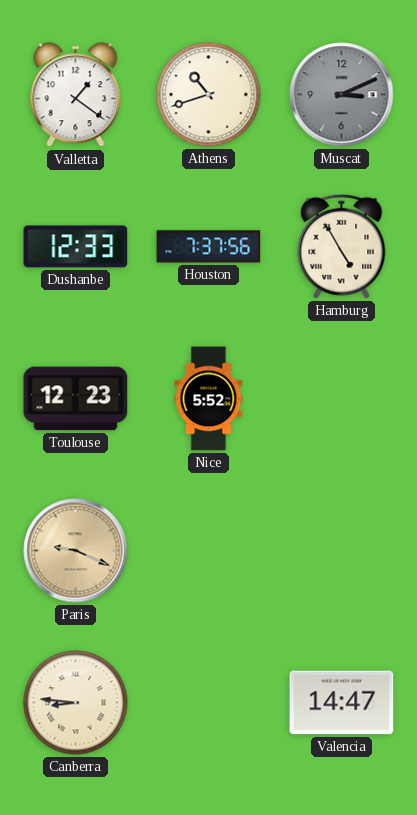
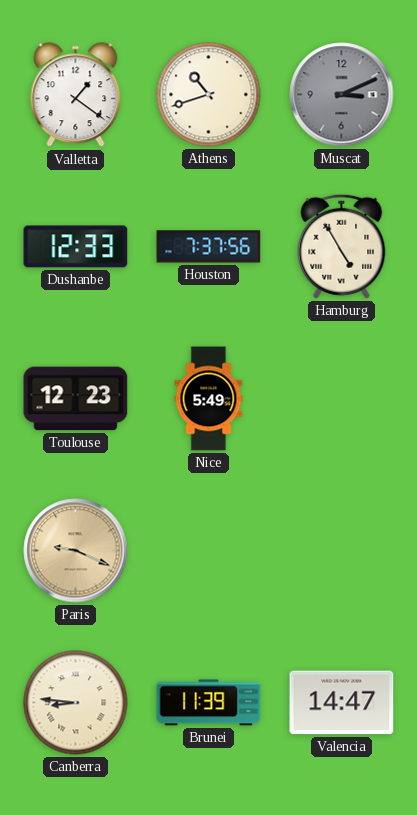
Nice: 5:52 -> 5:49
Brunei: none -> 11:39
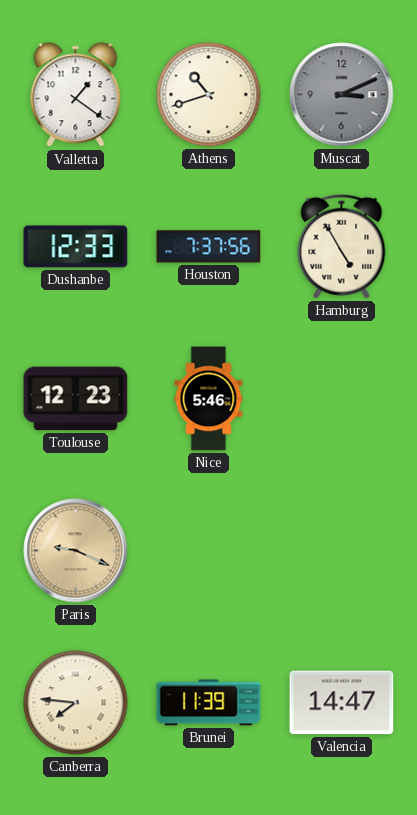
Nice: 5:49 -> 5:46
Canberra: 8:46 -> 7:46
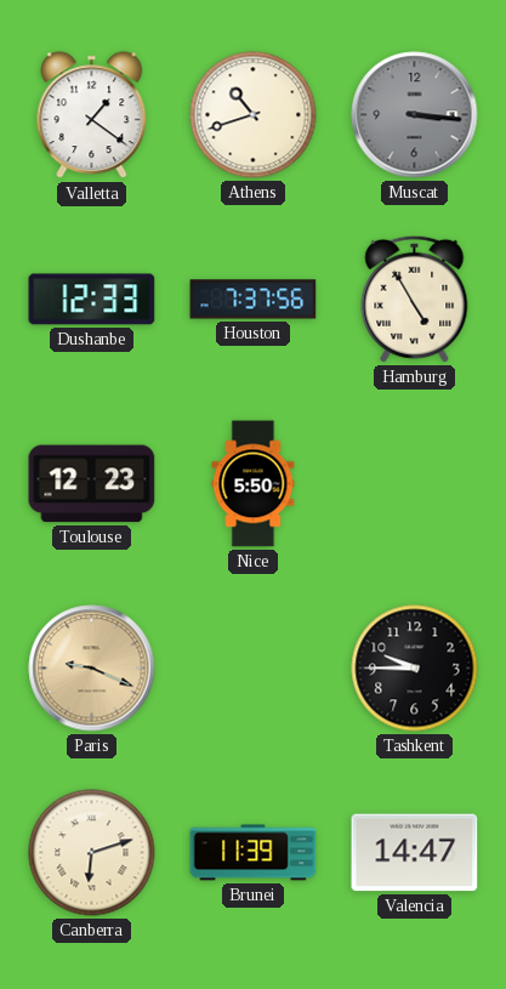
Muscat: 3:11 -> 3:16
Nice: 5:46 -> 5:50
Tashkent: none -> 9:45
Canberra: 7:46 -> 6:12
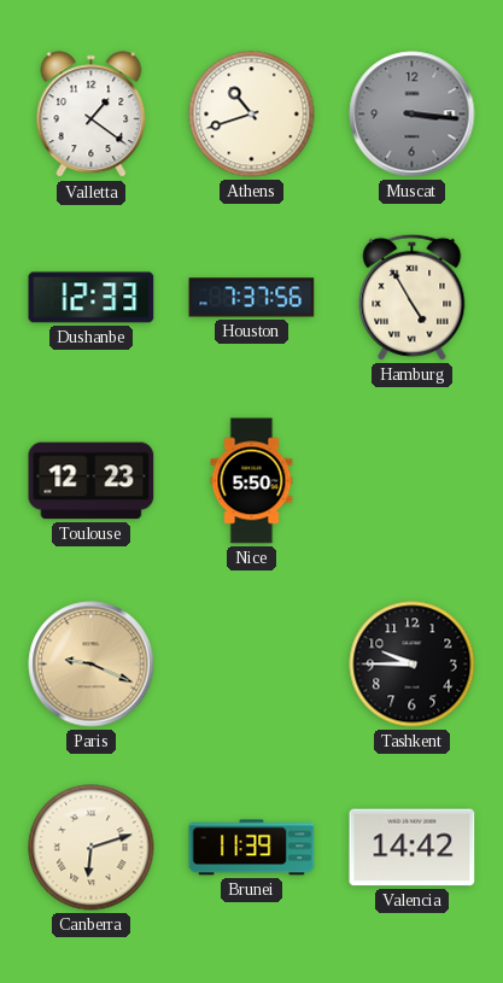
Valencia: 14:47 -> 14:42
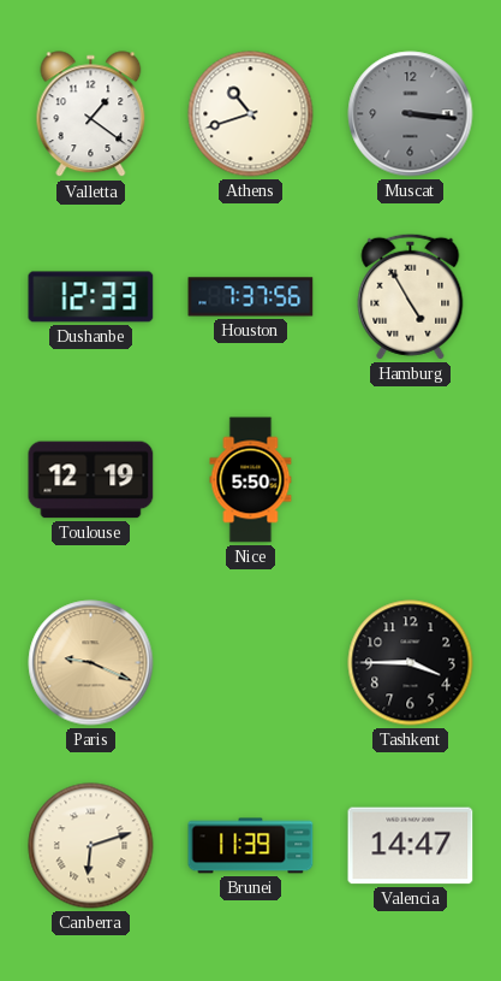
Toulouse: 12:23 -> 12:19
Tashkent: 9:45 -> 3:45
Valencia: 14:42 -> 14:47
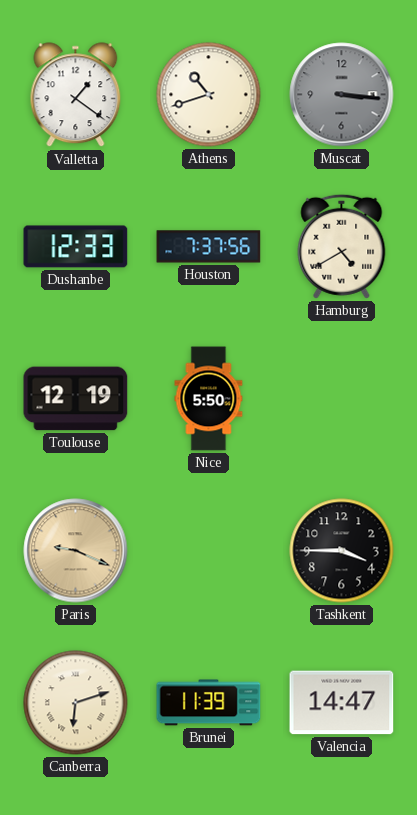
Hamburg: 4:55 -> 4:40
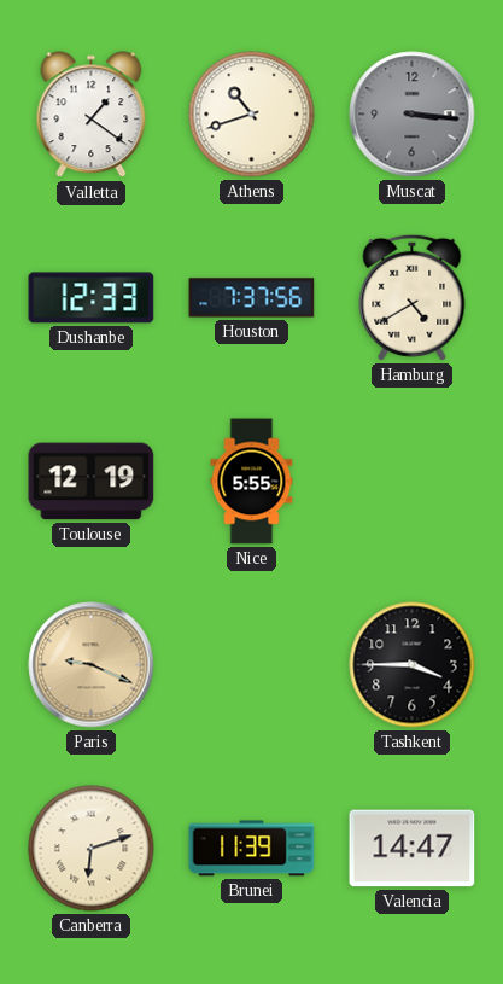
Nice: 5:50 -> 5:55
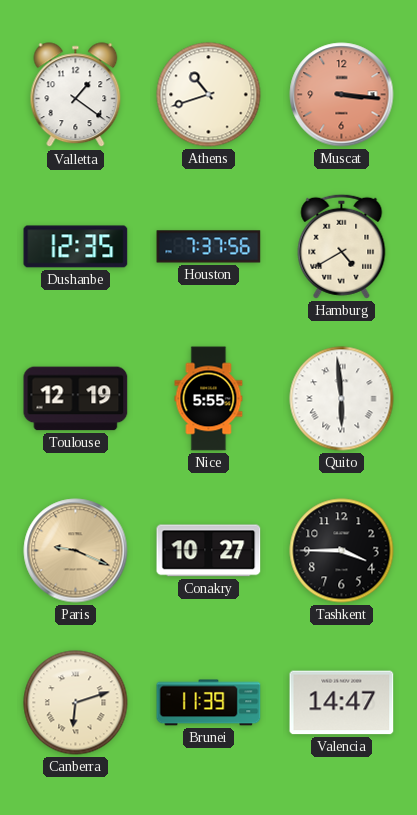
Muscat dial: grey -> salmon
Dushanbe: 12:33 -> 12:35
Quito: none -> 5:59
Conakry: none -> 10:27
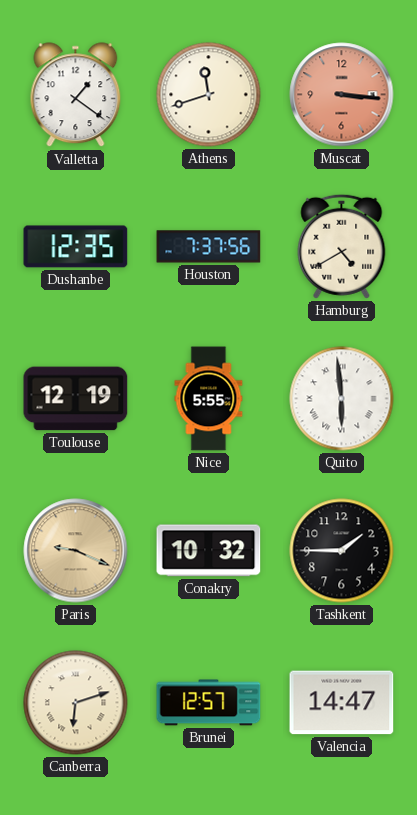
Athens: 10:42 -> 11:42
Conakry: 10:27 -> 10:32
Tashkent: 3:45 -> 1:45
Brunei: 11:39 -> 12:57
